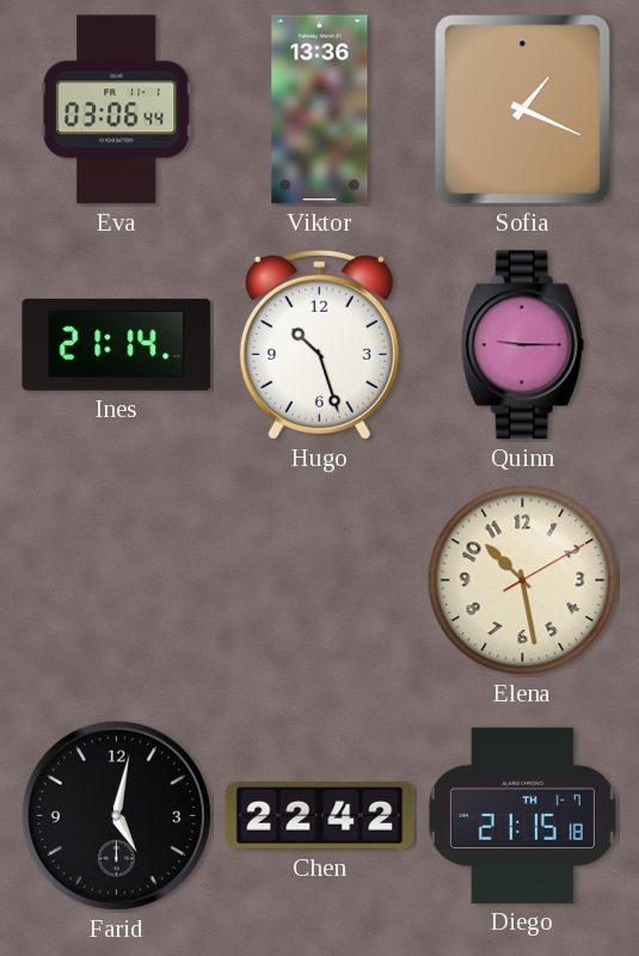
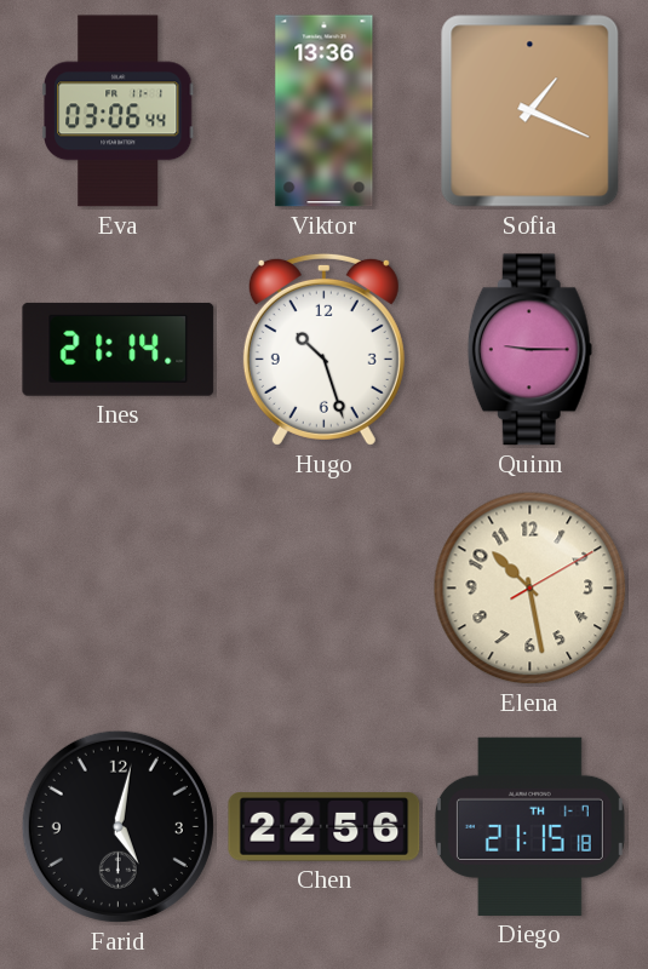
Chen: 22:42 -> 22:56
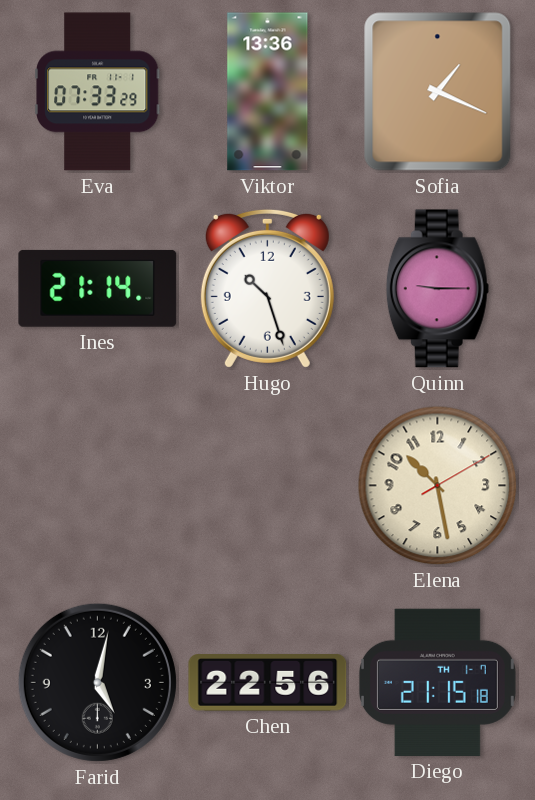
Eva: 03:06 -> 07:33
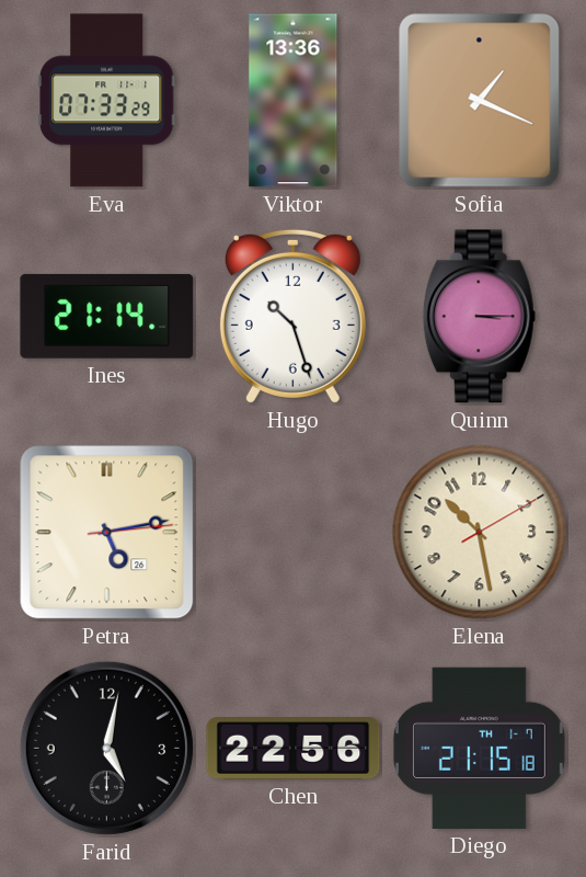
Quinn: 9:15 -> 3:15
Petra: none -> 5:13
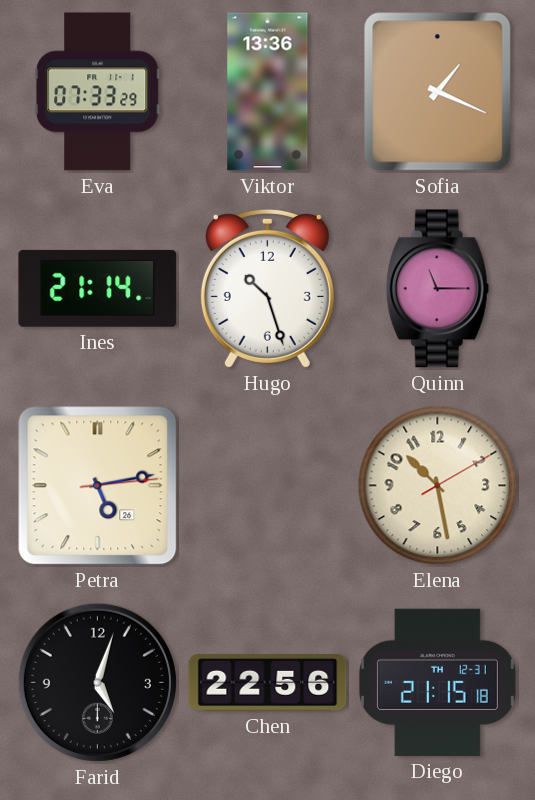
Quinn: 3:15 -> 11:15
Farid: 5:02 -> 5:03
Diego date: TH 1-7 -> TH 12-31
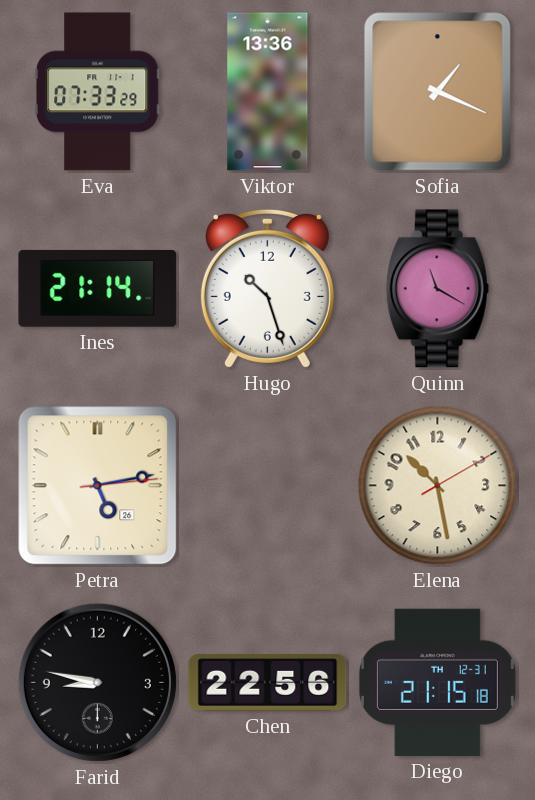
Quinn: 11:15 -> 11:20
Farid: 5:03 -> 8:47
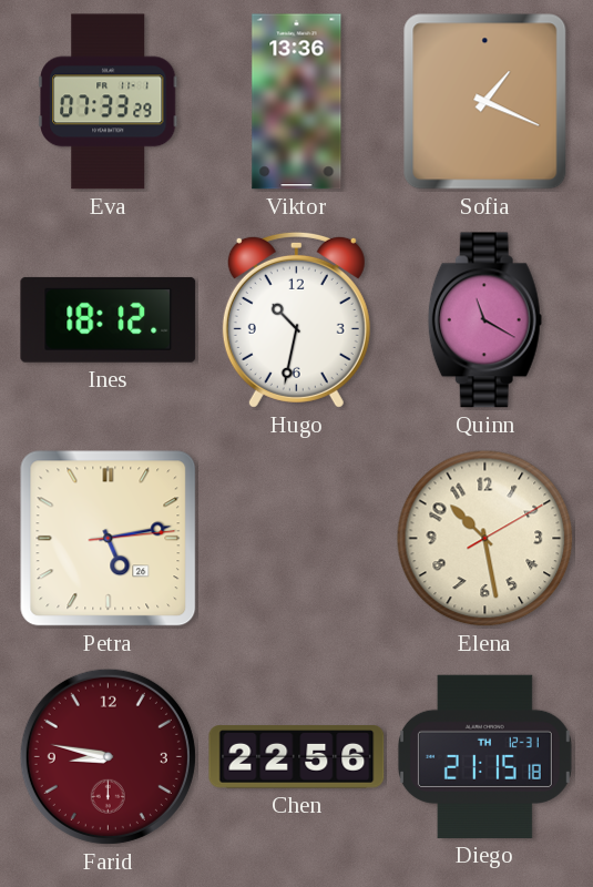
Ines: 21:14 -> 18:12
Hugo: 10:27 -> 10:32
Farid dial: black -> burgundy
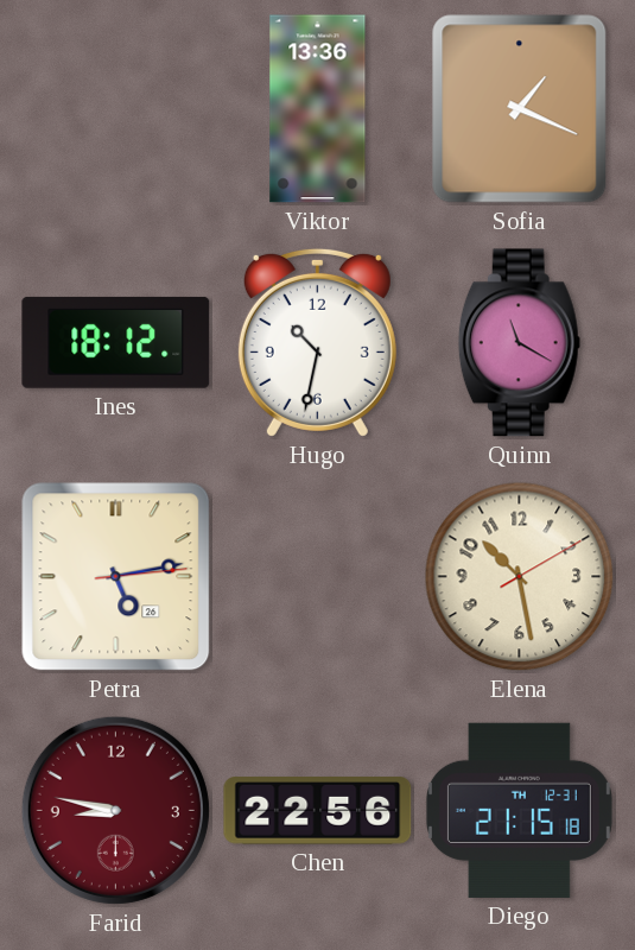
Eva: 07:33 -> none
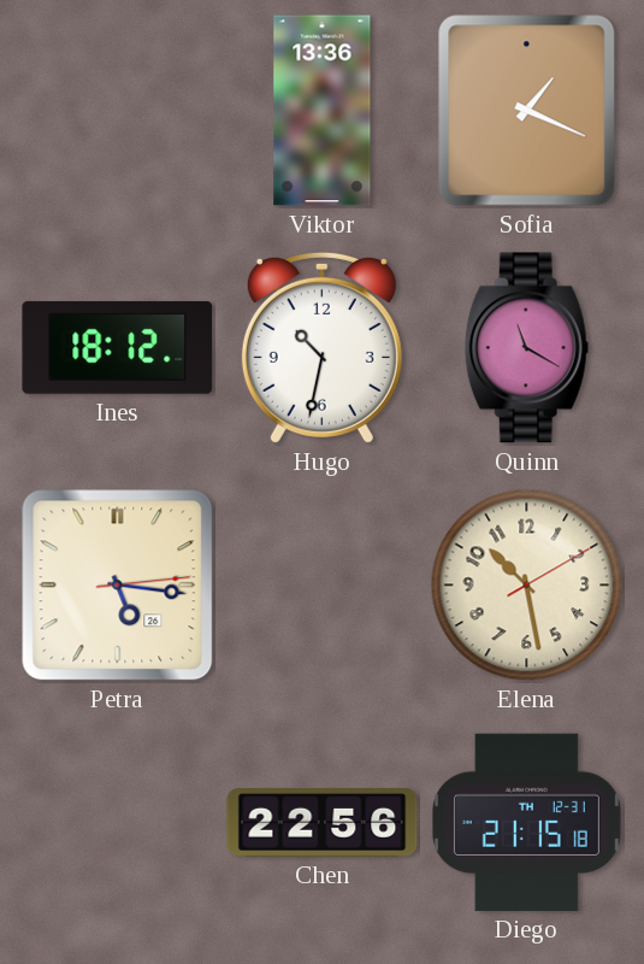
Petra: 5:13 -> 5:16
Farid: 8:47 -> none
